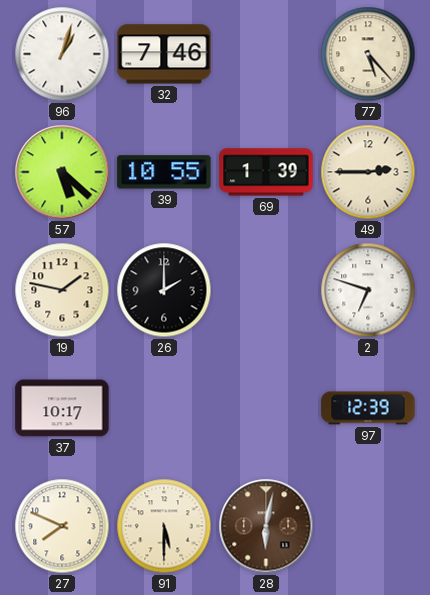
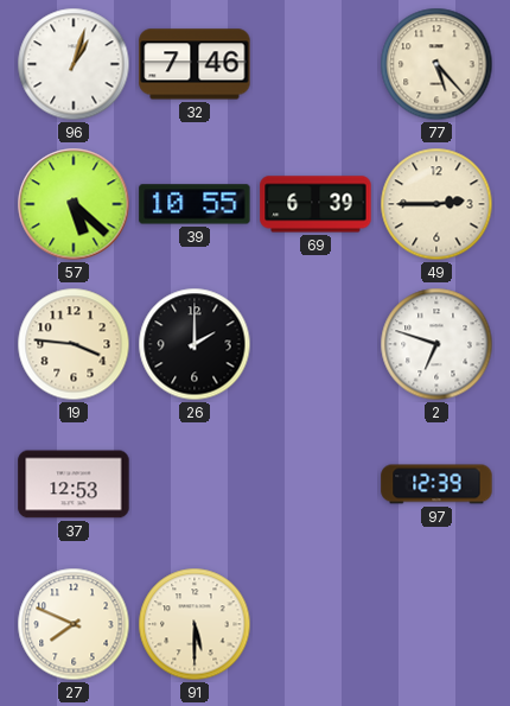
69: 1:39 -> 6:39
19: 1:47 -> 3:46
37: 10:17 -> 12:53
28: 6:02 -> none
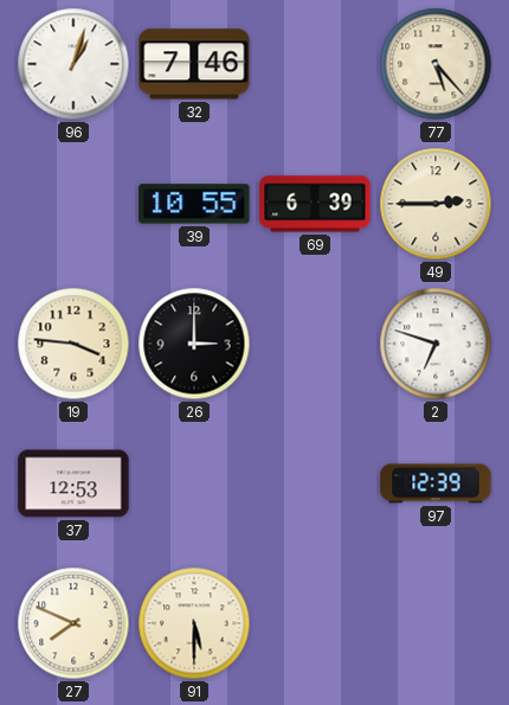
57: 5:22 -> none
26: 2:00 -> 3:00
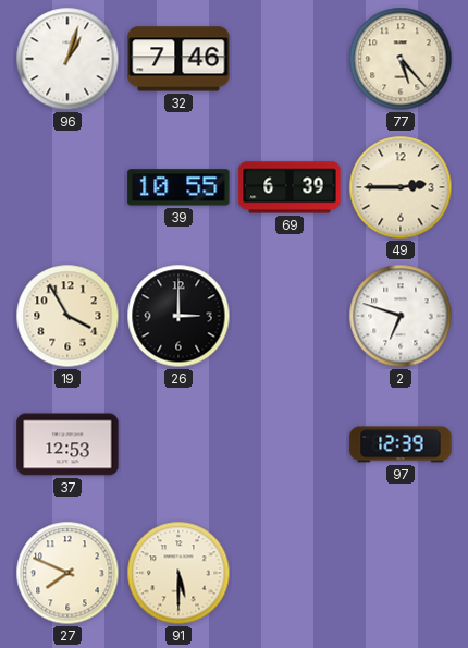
19: 3:46 -> 3:55
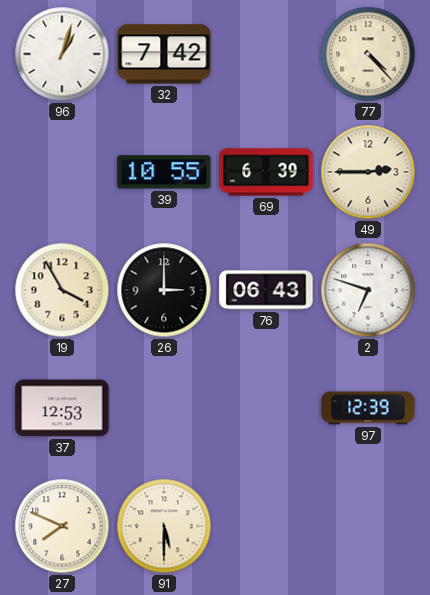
32: 7:46 -> 7:42
77: 5:23 -> 4:23
76: none -> 06:43
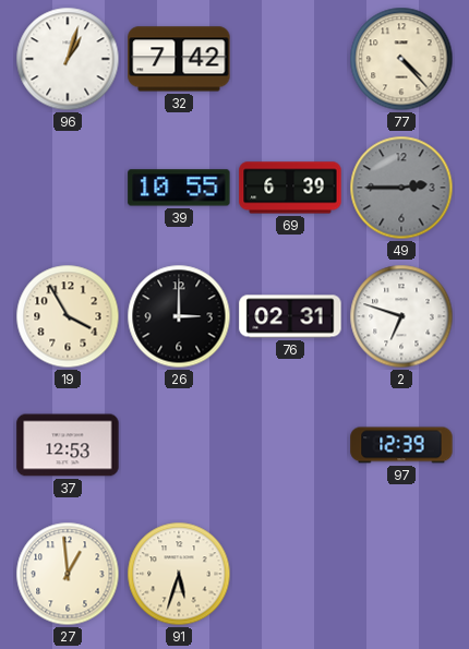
49 dial: cream -> grey
76: 06:43 -> 02:31
27: 7:49 -> 12:59
91: 5:30 -> 5:33
